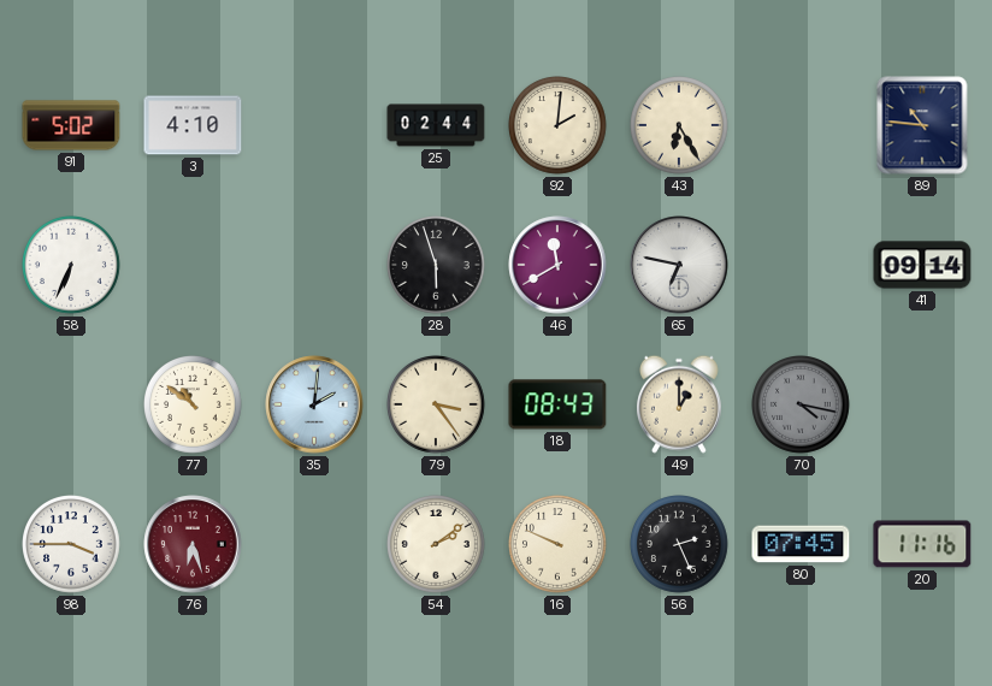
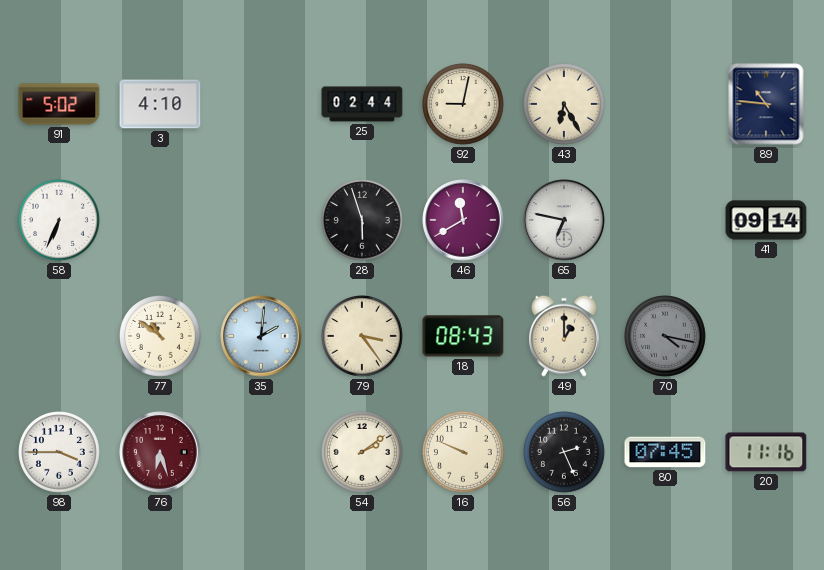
92: 2:01 -> 9:02
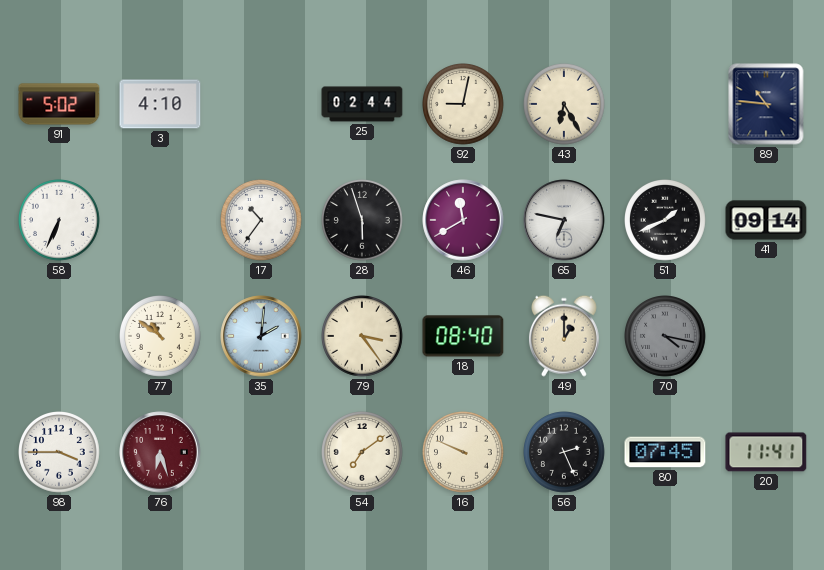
17: none -> 10:36
51: none -> 1:41
18: 08:43 -> 08:40
54: 2:09 -> 7:09
20: 11:16 -> 11:41
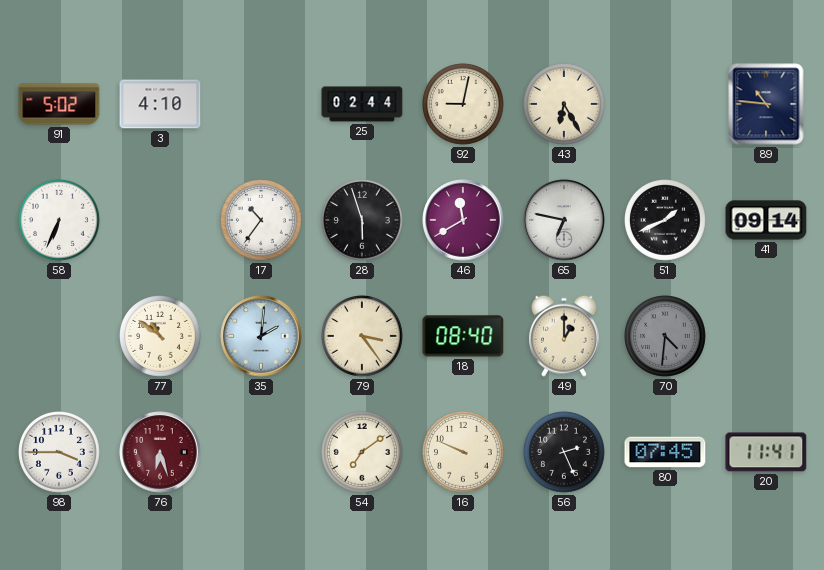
70: 4:17 -> 4:31
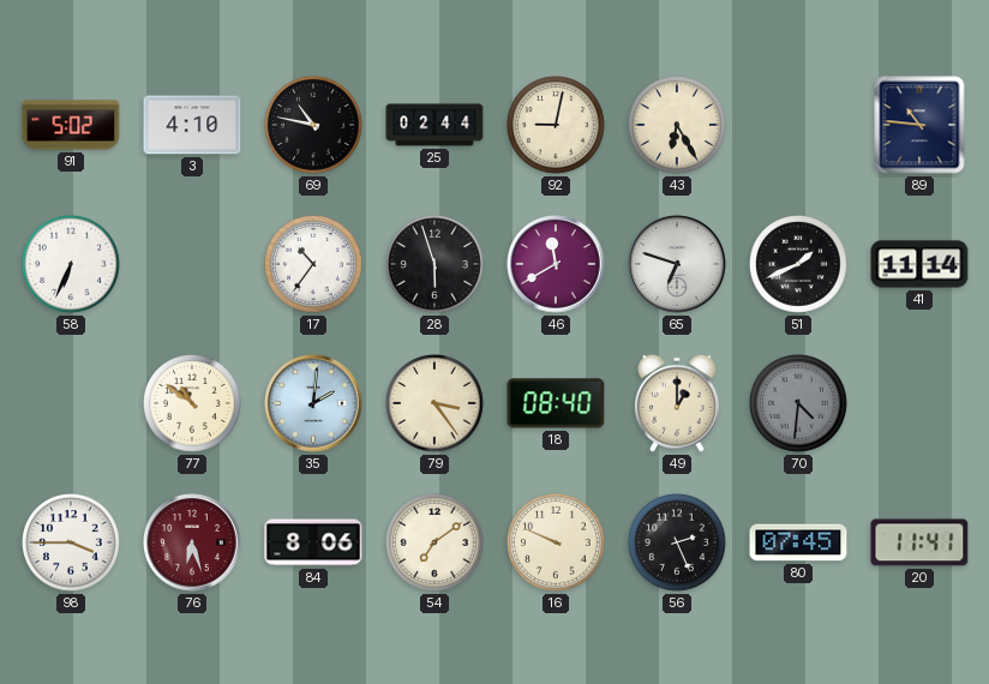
69: none -> 10:47
65: 6:47 -> 6:48
41: 09:14 -> 11:14
84: none -> 8:06
